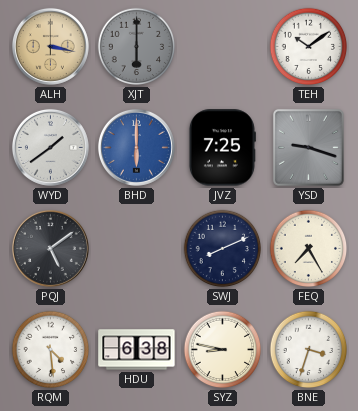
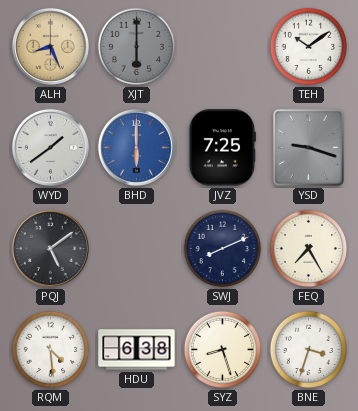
ALH: 3:17 -> 8:26
SYZ: 8:47 -> 8:27
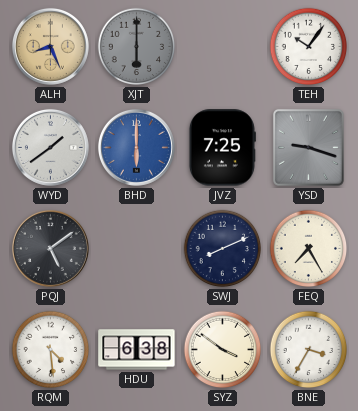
TEH: 10:09 -> 10:06
SYZ: 8:27 -> 3:51
BNE: 3:33 -> 3:35
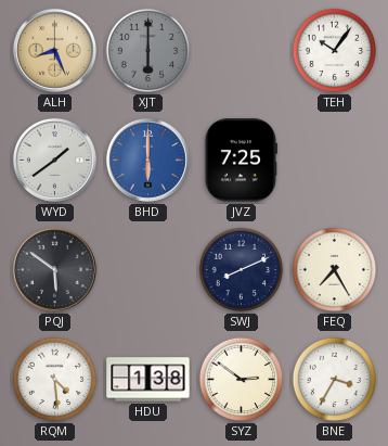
YSD: 9:18 -> none
PQJ: 5:09 -> 5:51
HDU: 6:38 -> 1:38
SYZ: 3:51 -> 2:51
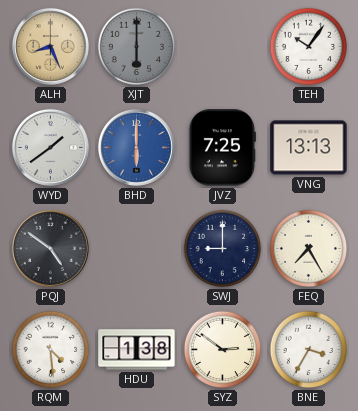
VNG: none -> 13:13
PQJ: 5:51 -> 4:51
SWJ: 8:11 -> 9:00
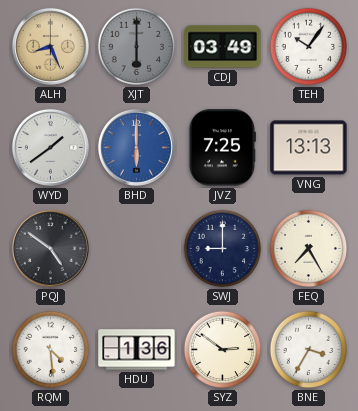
CDJ: none -> 03:49
HDU: 1:38 -> 1:36
